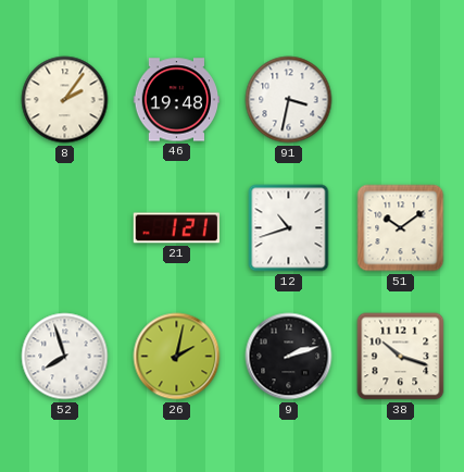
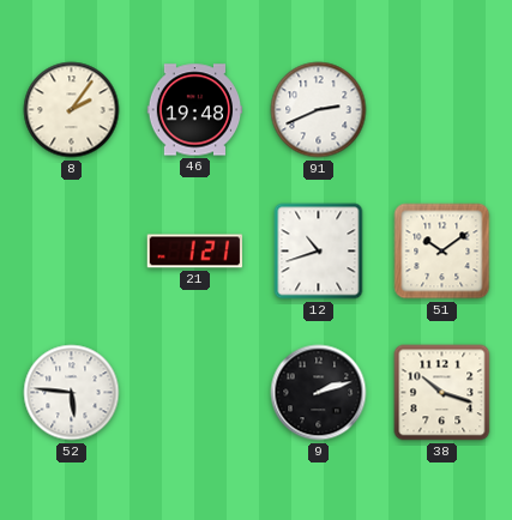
91: 3:32 -> 2:41
52: 7:57 -> 5:46
26: 2:02 -> none
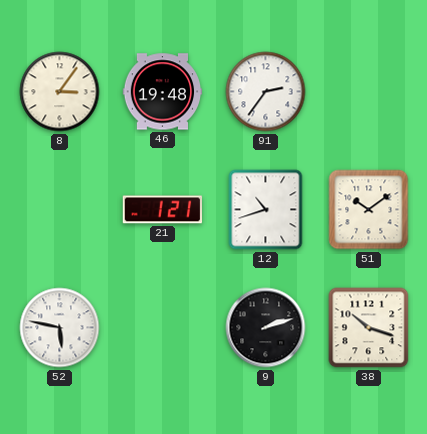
8: 2:06 -> 3:06
91: 2:41 -> 2:36
52: 5:46 -> 5:47
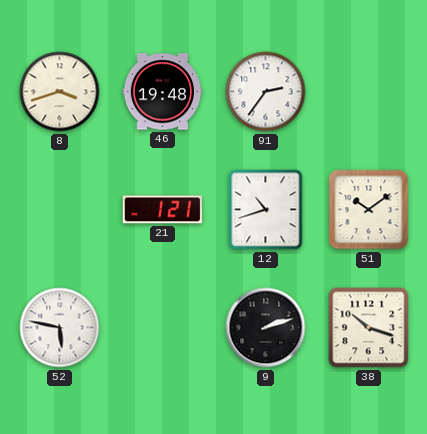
8: 3:06 -> 3:42
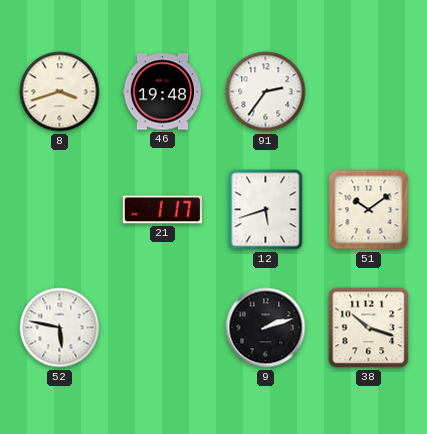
21: 1:21 -> 1:17
12: 10:42 -> 5:42
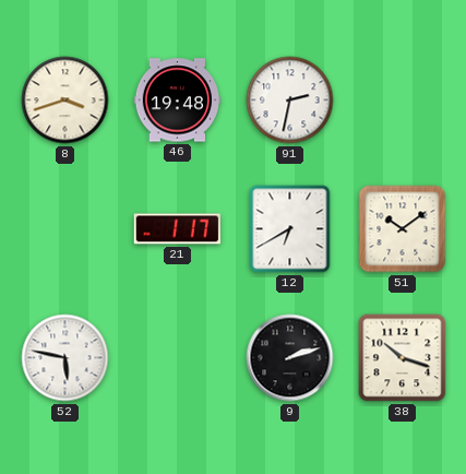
91: 2:36 -> 2:32
12: 5:42 -> 6:40
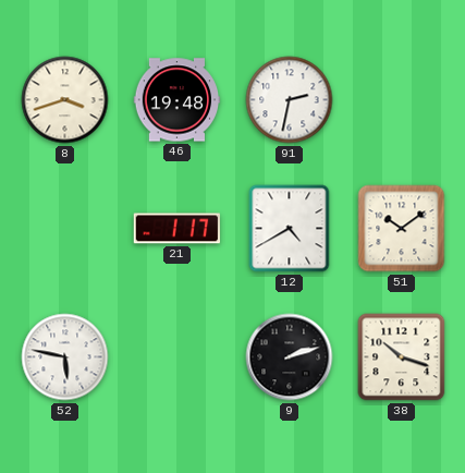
12: 6:40 -> 4:40
